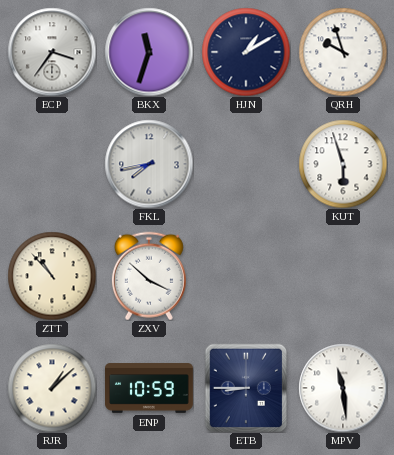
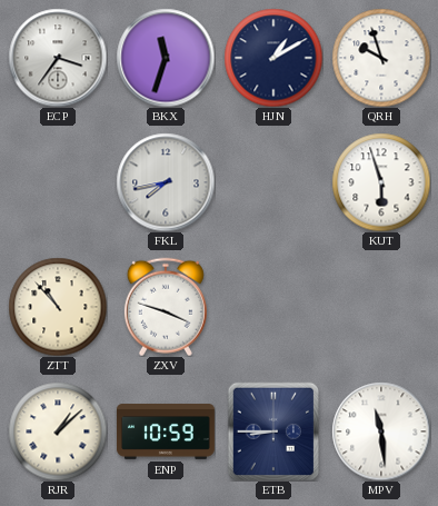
ZXV: 3:52 -> 3:48
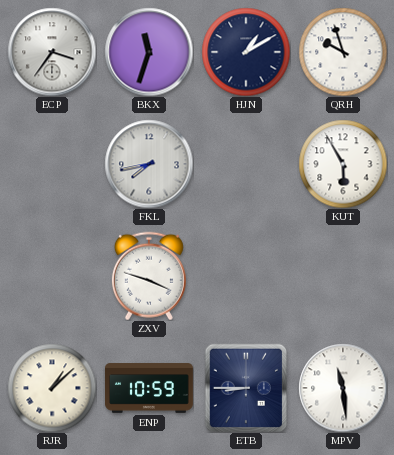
KUT: 5:57 -> 5:55
ZTT: 10:53 -> none
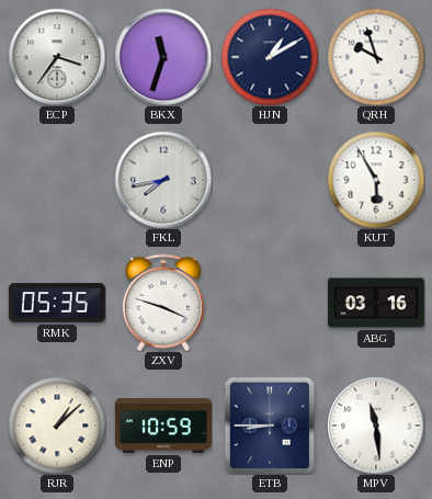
RMK: none -> 05:35
ABG: none -> 03:16
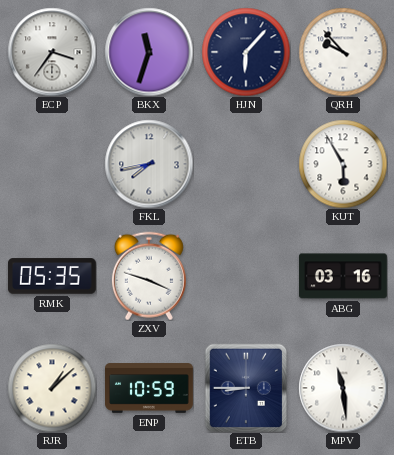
HJN: 1:10 -> 6:07
QRH: 9:57 -> 9:53
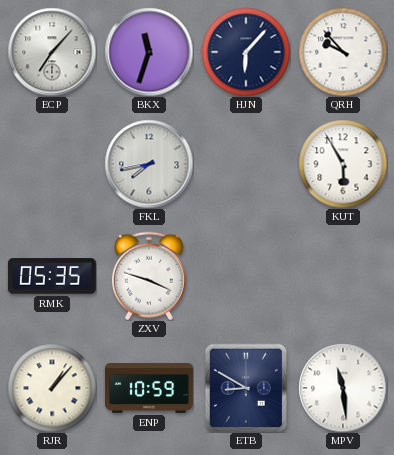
ECP: 3:36 -> 7:07
ABG: 03:16 -> none
RJR: 1:08 -> 1:07
ETB: 8:45 -> 8:50
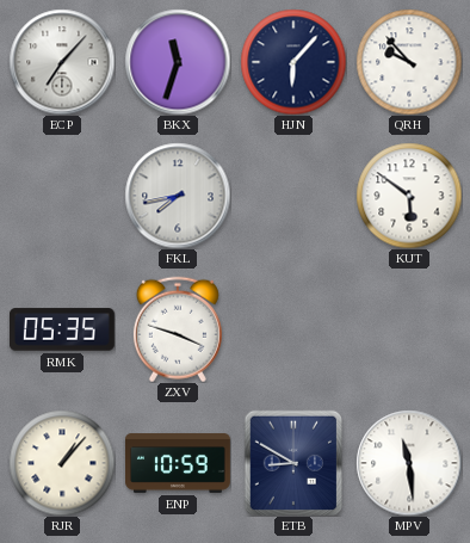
KUT: 5:55 -> 5:51
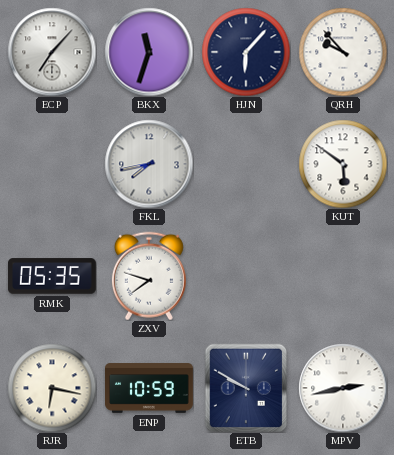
ZXV: 3:48 -> 7:48
RJR: 1:07 -> 6:17
ETB: 8:50 -> 9:50
MPV: 11:29 -> 2:43
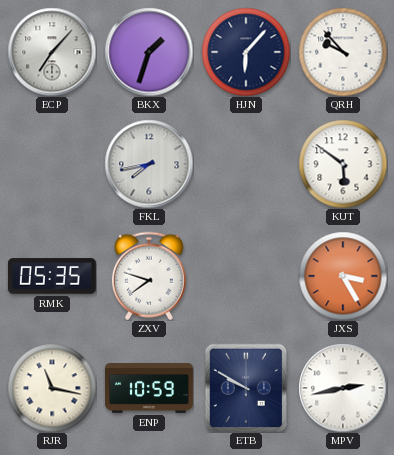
BKX: 11:33 -> 1:33
JXS: none -> 3:25
RJR: 6:17 -> 11:17
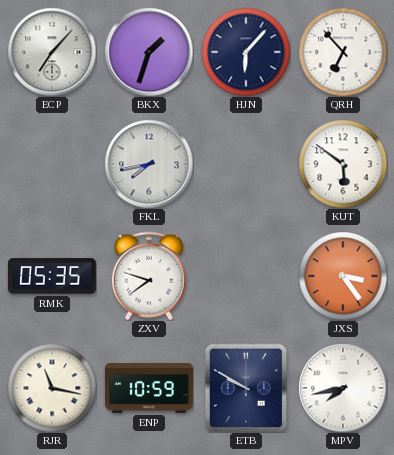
QRH: 9:53 -> 6:53
JXS: 3:25 -> 3:24
MPV: 2:43 -> 7:43
